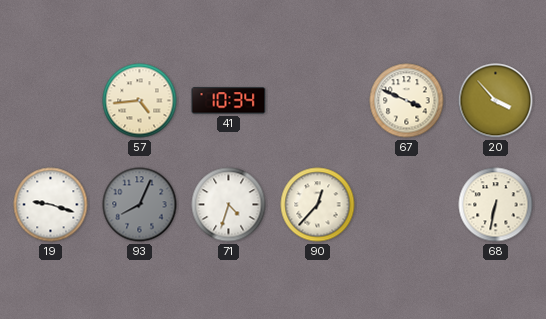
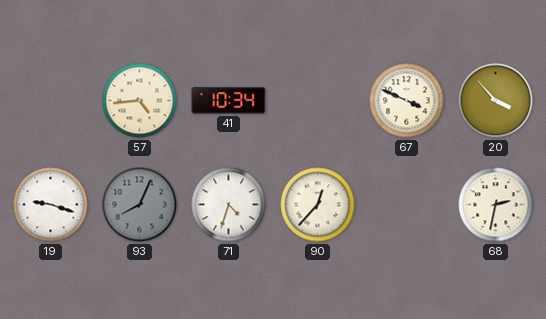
68: 6:32 -> 2:32
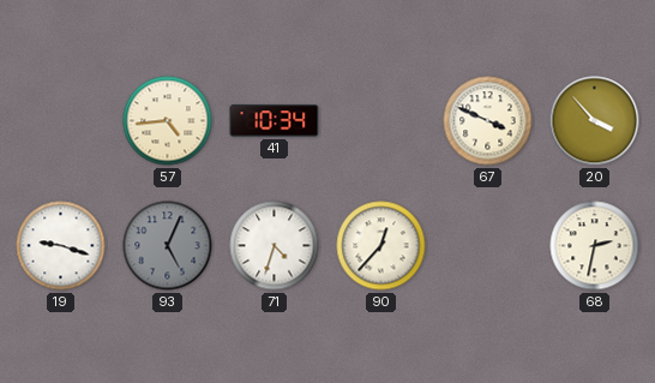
93: 8:04 -> 5:04
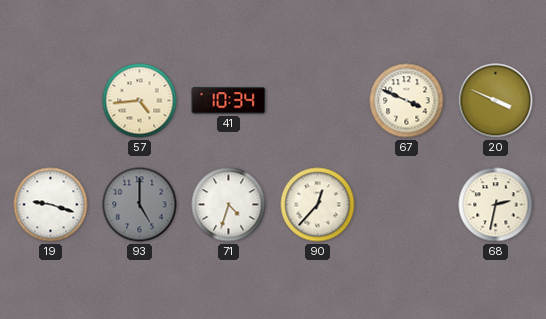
20: 3:53 -> 3:49
93: 5:04 -> 5:00
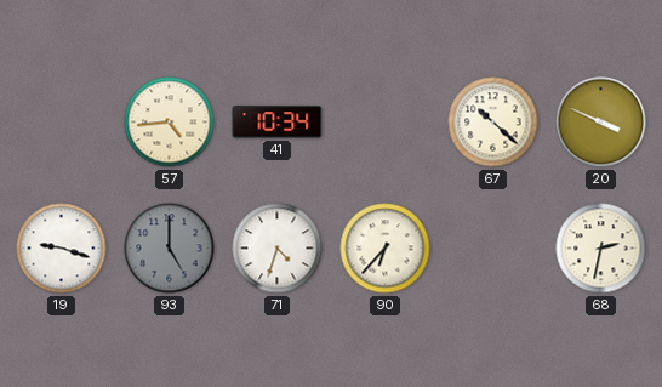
67: 3:49 -> 10:22
90: 12:37 -> 6:37
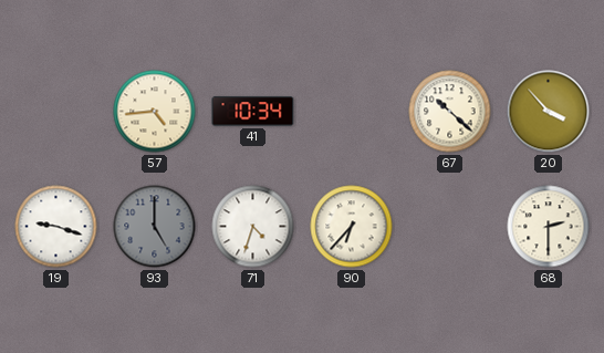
20: 3:49 -> 3:53
68: 2:32 -> 2:30
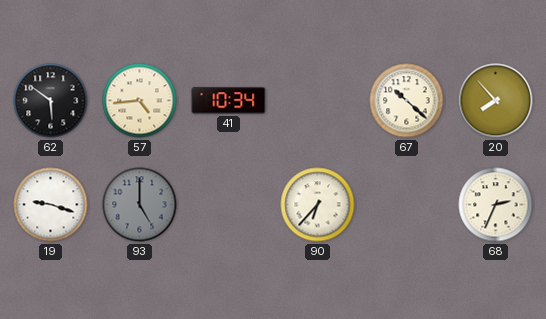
62: none -> 5:51
20: 3:53 -> 7:53
71: 4:33 -> none
68: 2:30 -> 2:34
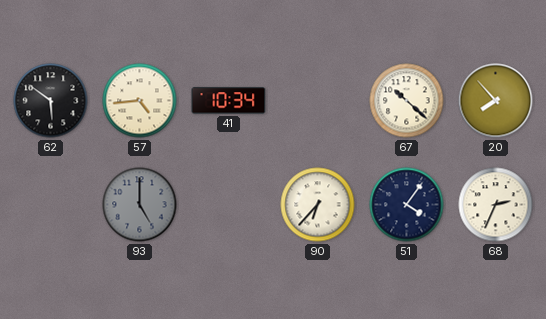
19: 9:18 -> none
51: none -> 4:06
